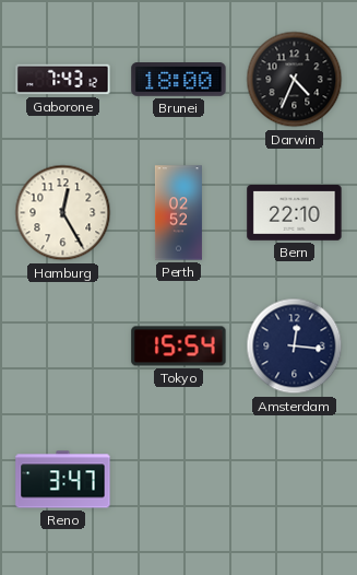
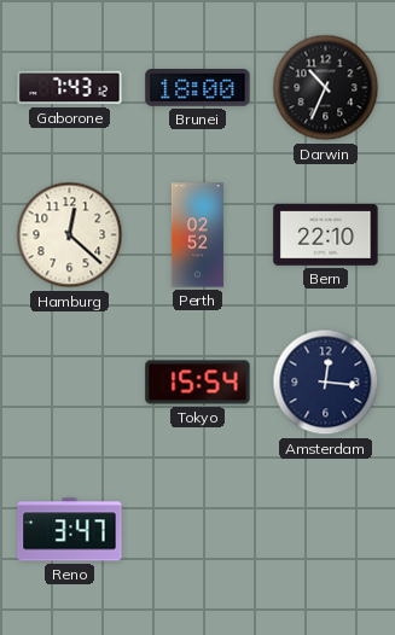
Darwin: 4:34 -> 10:34
Hamburg: 12:25 -> 12:22
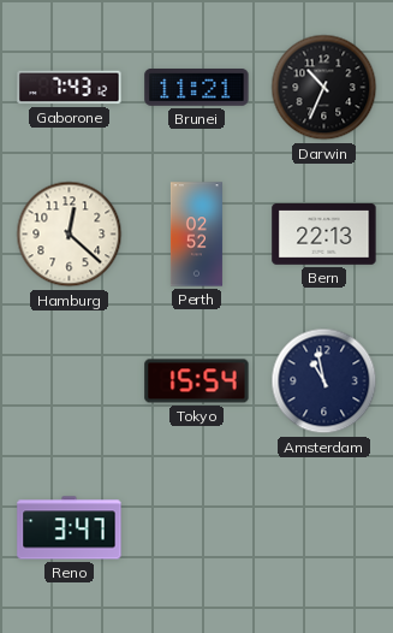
Brunei: 18:00 -> 11:21
Bern: 22:10 -> 22:13
Amsterdam: 12:16 -> 10:58
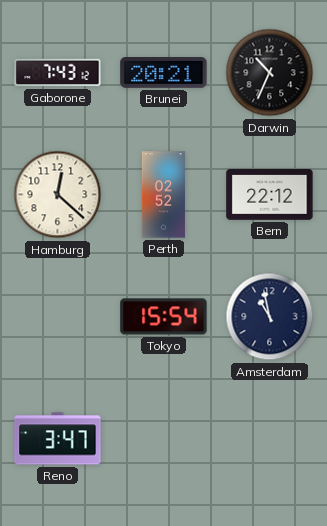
Brunei: 11:21 -> 20:21
Bern: 22:13 -> 22:12
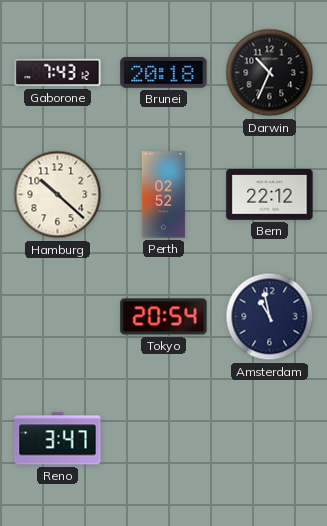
Brunei: 20:21 -> 20:18
Hamburg: 12:22 -> 10:22
Tokyo: 15:54 -> 20:54
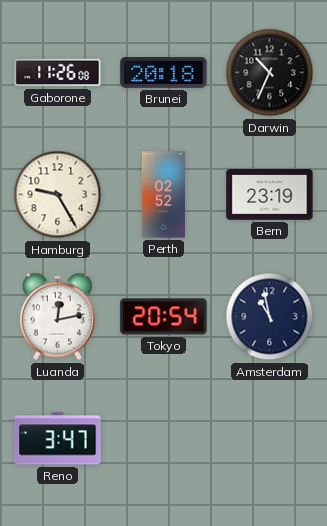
Gaborone: 7:43 -> 11:26
Hamburg: 10:22 -> 9:25
Bern: 22:12 -> 23:19
Luanda: none -> 12:13
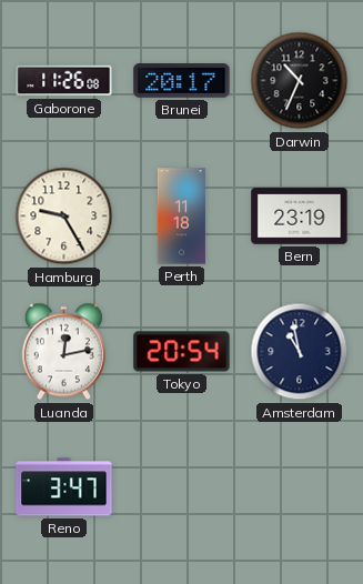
Brunei: 20:18 -> 20:17
Perth: 02:52 -> 11:18
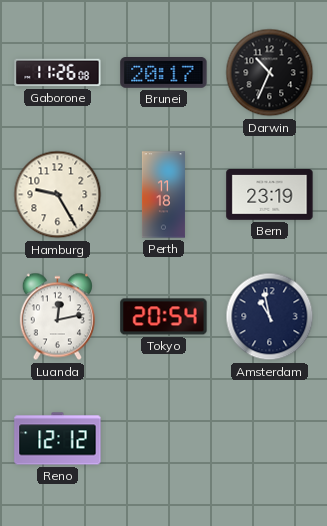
Reno: 3:47 -> 12:12
